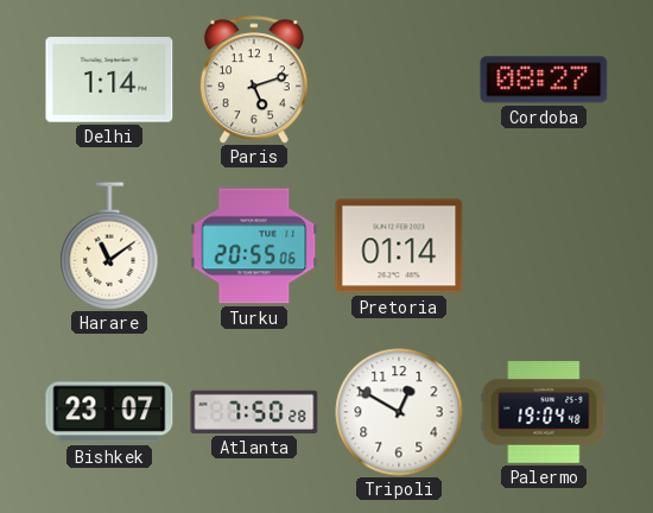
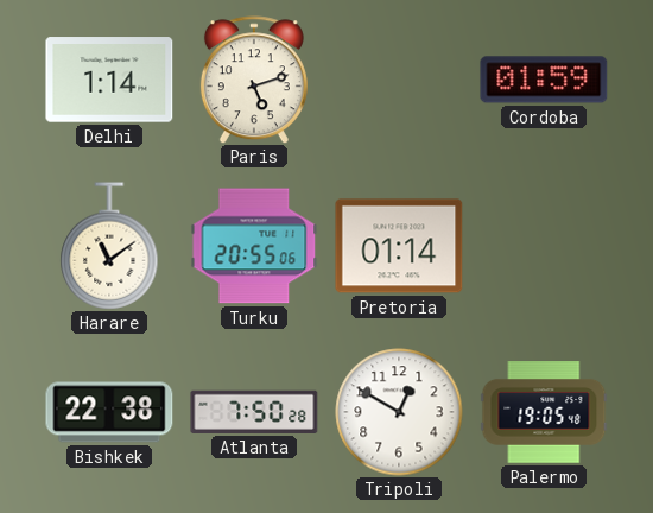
Cordoba: 08:27 -> 01:59
Bishkek: 23:07 -> 22:38
Palermo: 19:04 -> 19:05
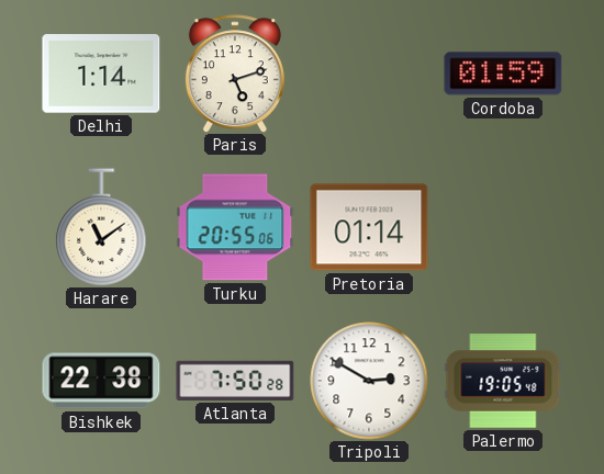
Tripoli: 12:50 -> 2:50
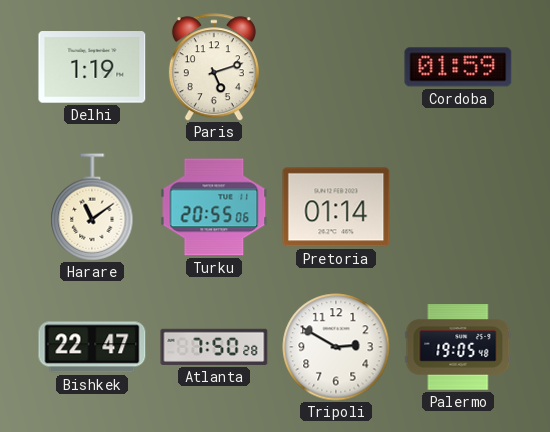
Delhi: 1:14 -> 1:19
Bishkek: 22:38 -> 22:47
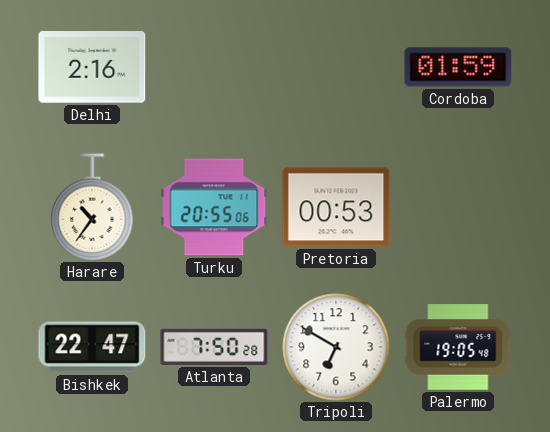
Delhi: 1:19 -> 2:16
Paris: 5:12 -> none
Harare: 11:09 -> 10:36
Pretoria: 01:14 -> 00:53
Tripoli: 2:50 -> 6:50
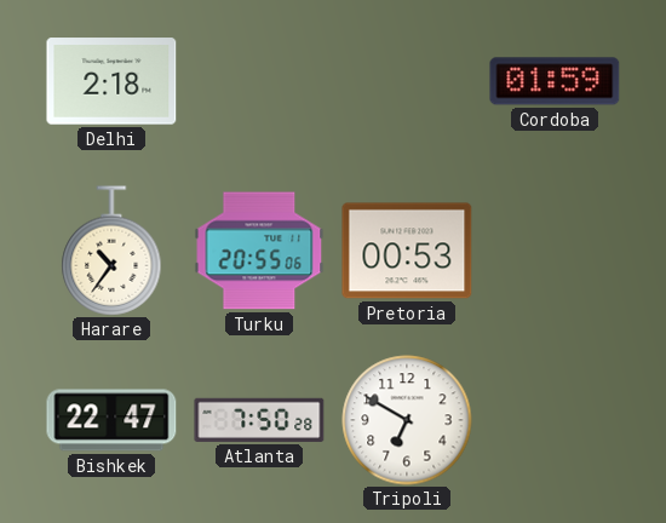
Delhi: 2:16 -> 2:18
Palermo: 19:05 -> none
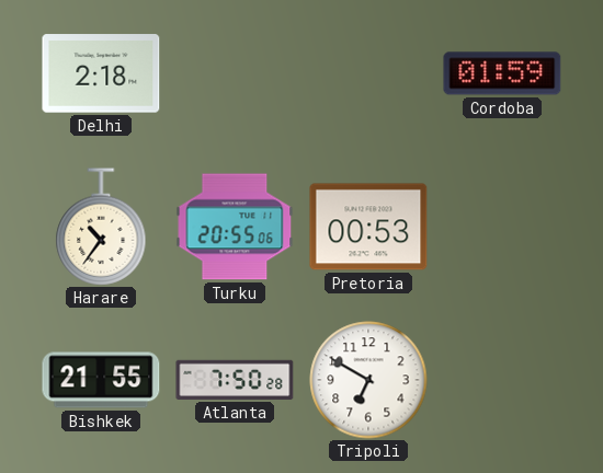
Bishkek: 22:47 -> 21:55
